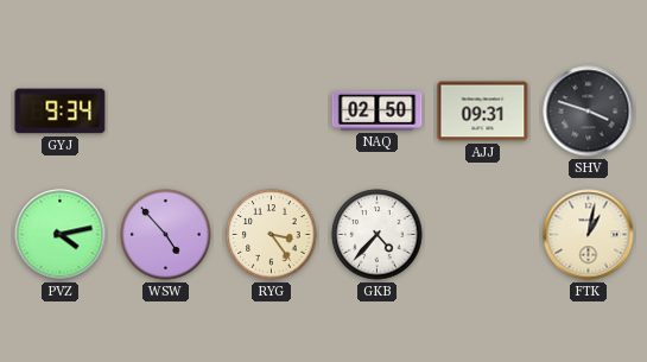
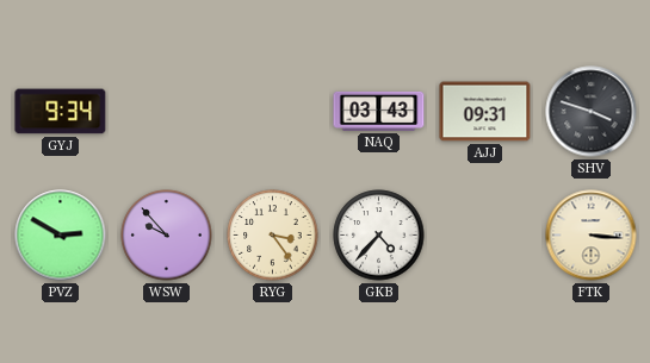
NAQ: 02:50 -> 03:43
PVZ: 4:13 -> 2:50
WSW: 4:53 -> 9:53
FTK: 1:02 -> 3:16
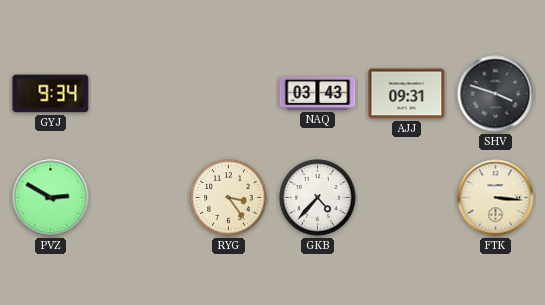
WSW: 9:53 -> none
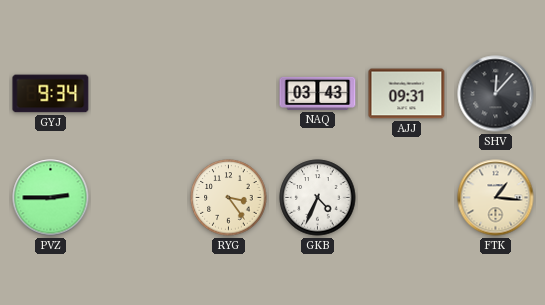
SHV: 3:48 -> 12:07
PVZ: 2:50 -> 2:45
GKB: 4:37 -> 4:34
FTK: 3:16 -> 1:16
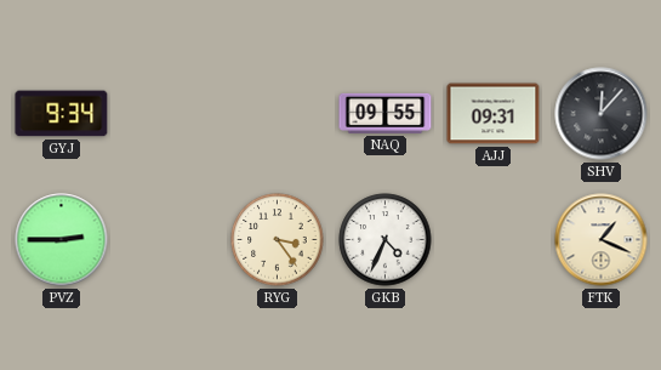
NAQ: 03:43 -> 09:55
FTK: 1:16 -> 1:19
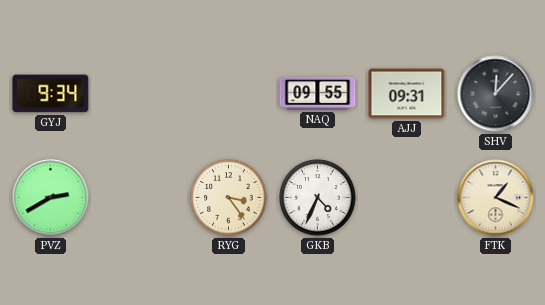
PVZ: 2:45 -> 2:40
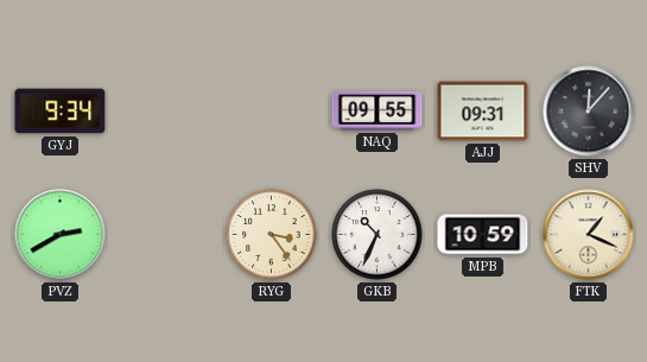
GKB: 4:34 -> 10:34
MPB: none -> 10:59
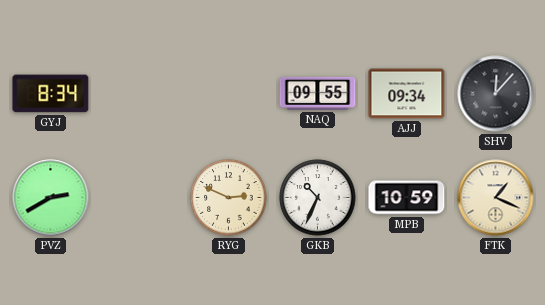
GYJ: 9:34 -> 8:34
AJJ: 09:31 -> 09:34
RYG: 3:24 -> 2:49
